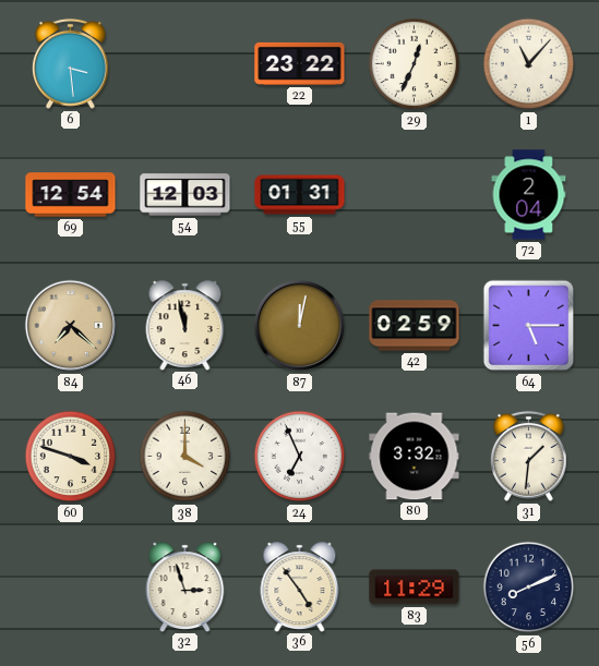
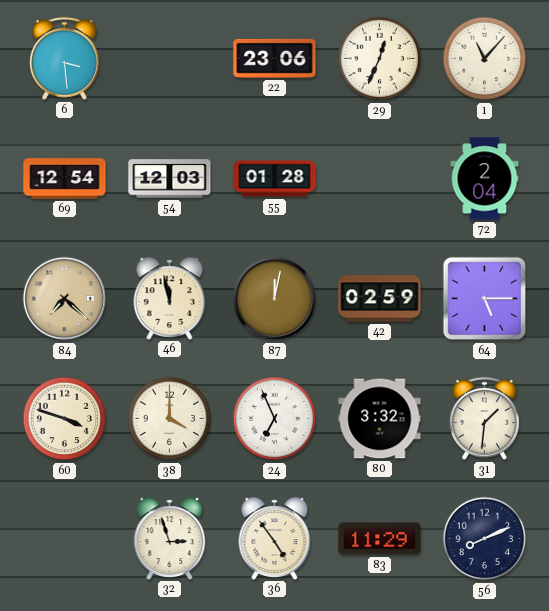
22: 23:22 -> 23:06
55: 01:31 -> 01:28
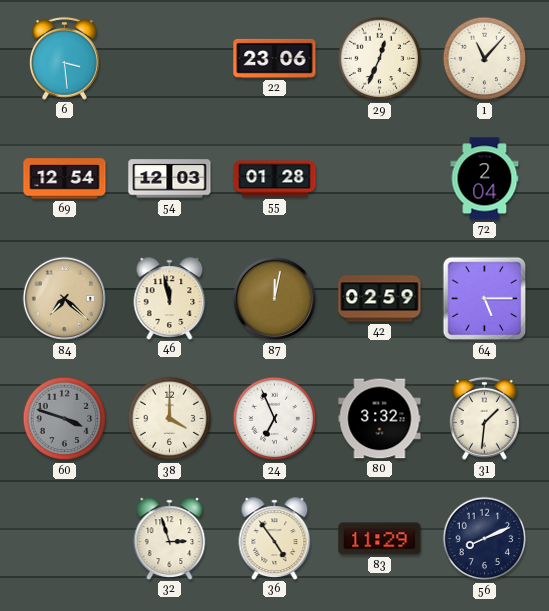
60 dial: cream -> grey
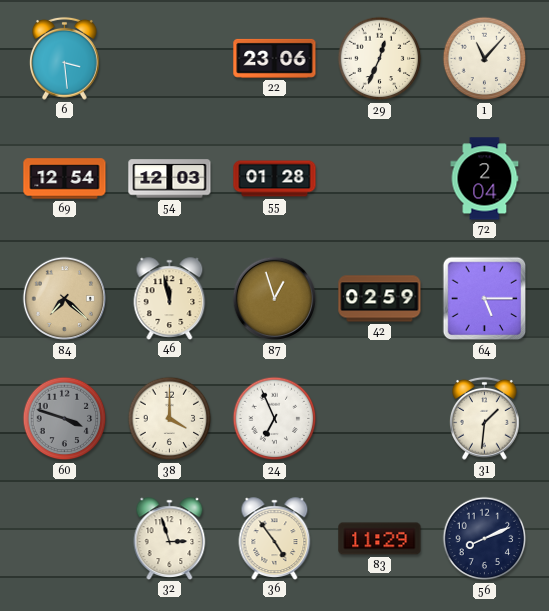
87: 12:02 -> 12:57
80: 3:32 -> none
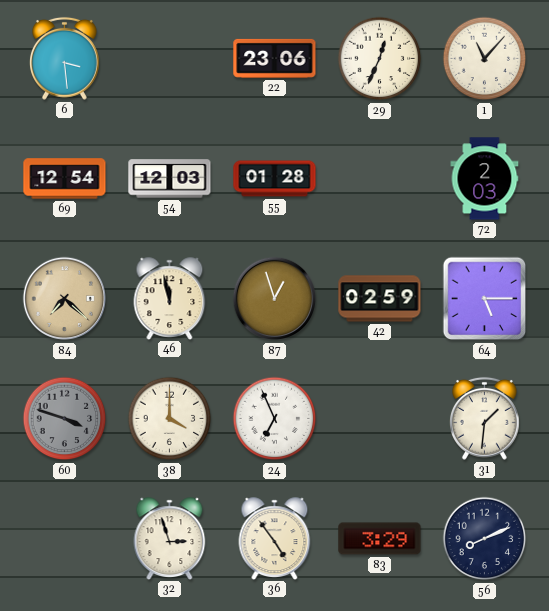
72: 2:04 -> 2:03
83: 11:29 -> 3:29
